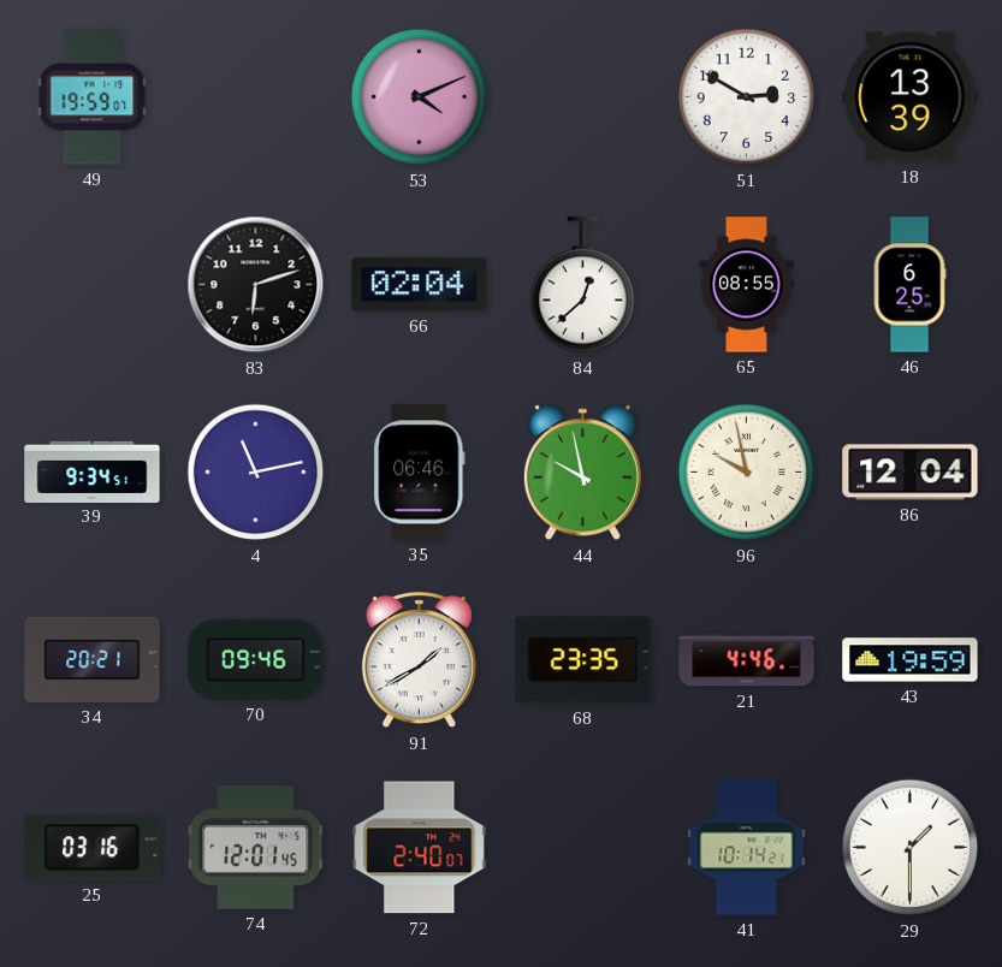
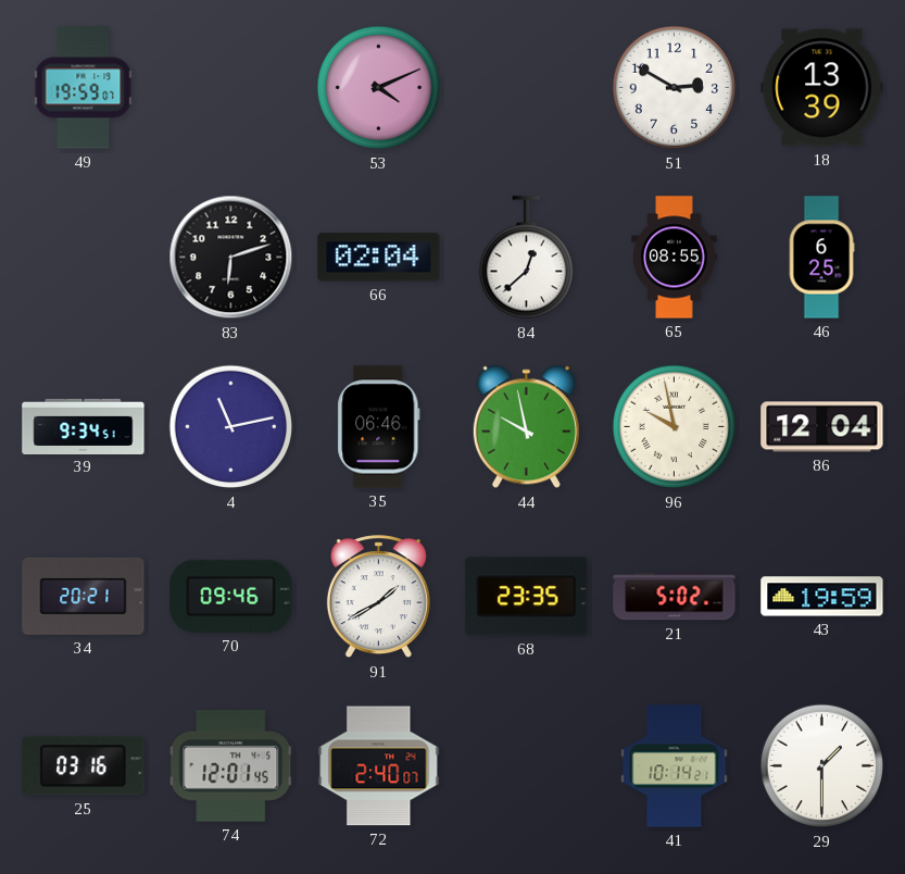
21: 4:46 -> 5:02
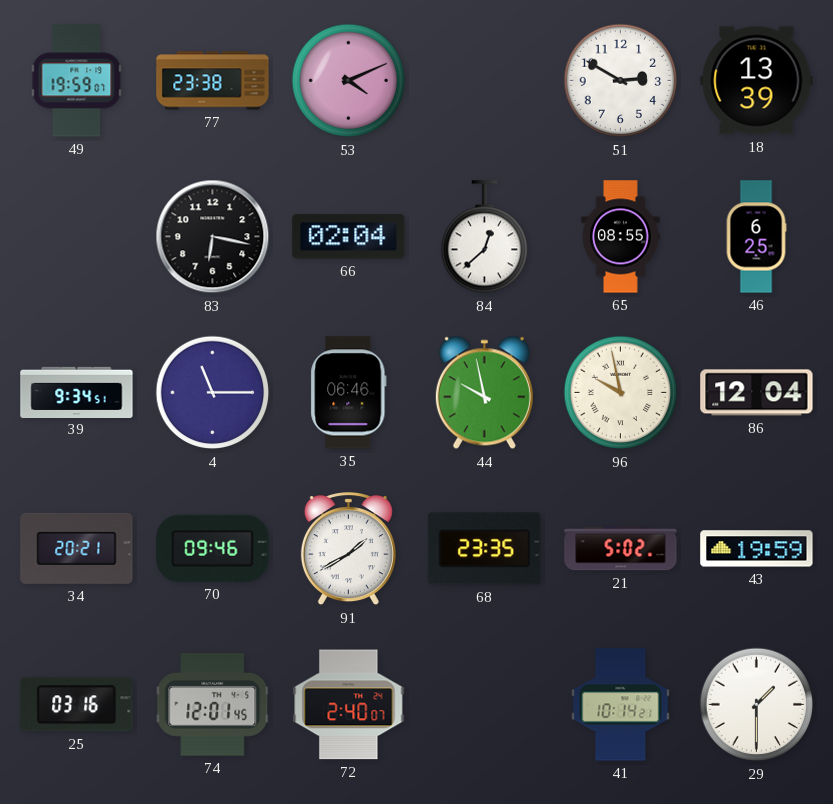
77: none -> 23:38
83: 6:12 -> 6:17
4: 11:13 -> 11:15
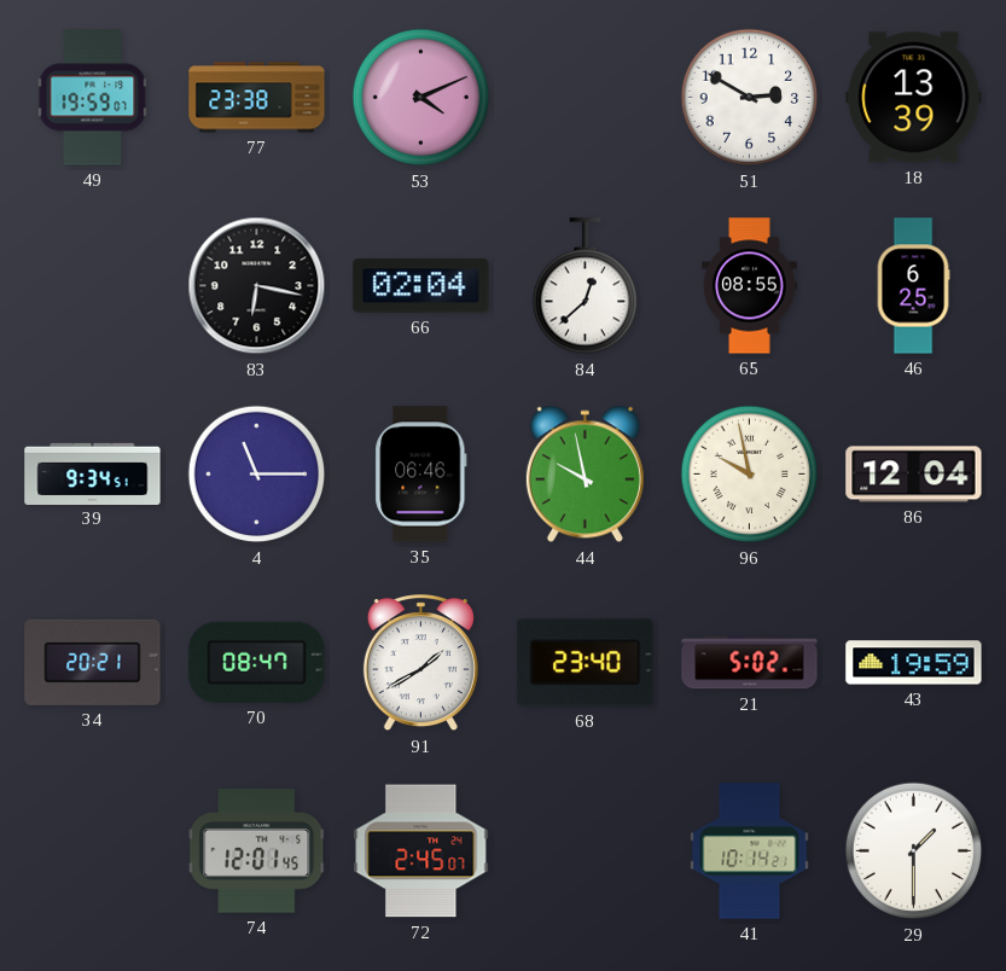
70: 09:46 -> 08:47
68: 23:35 -> 23:40
25: 03:16 -> none
72: 2:40 -> 2:45
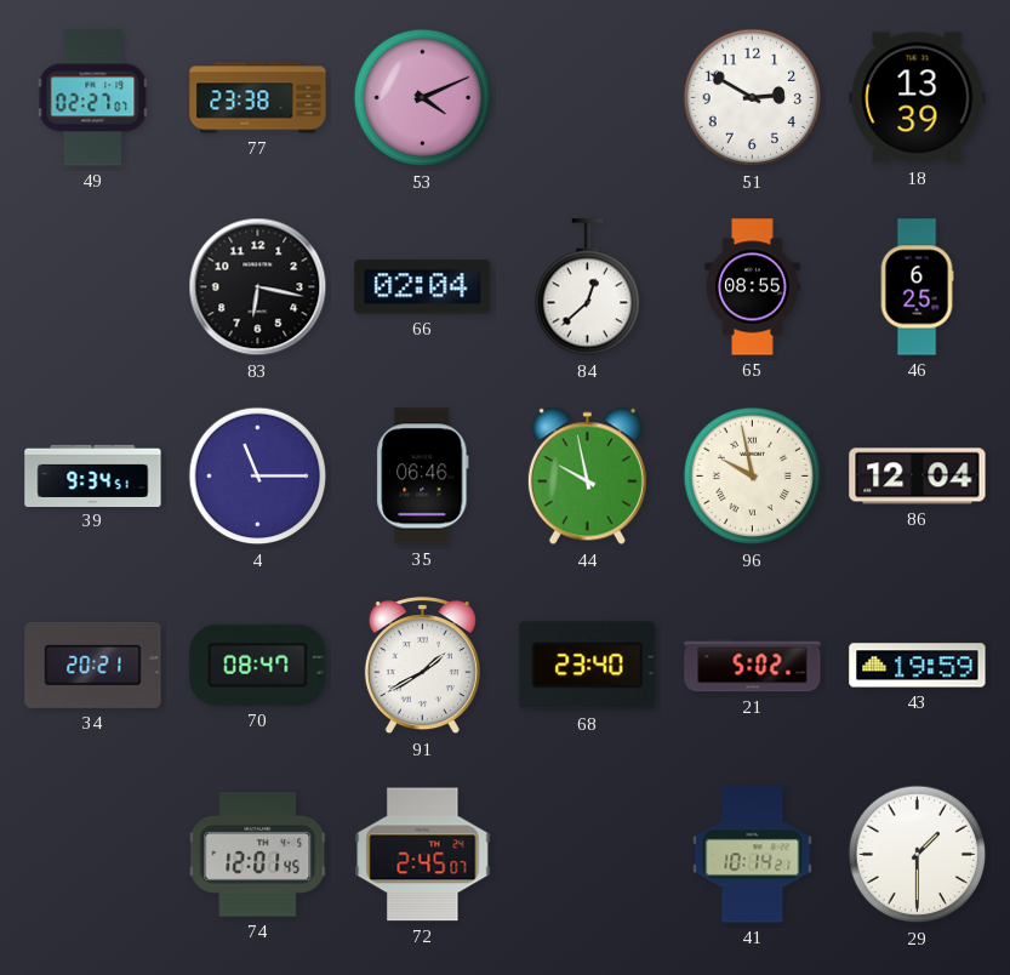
49: 19:59 -> 02:27
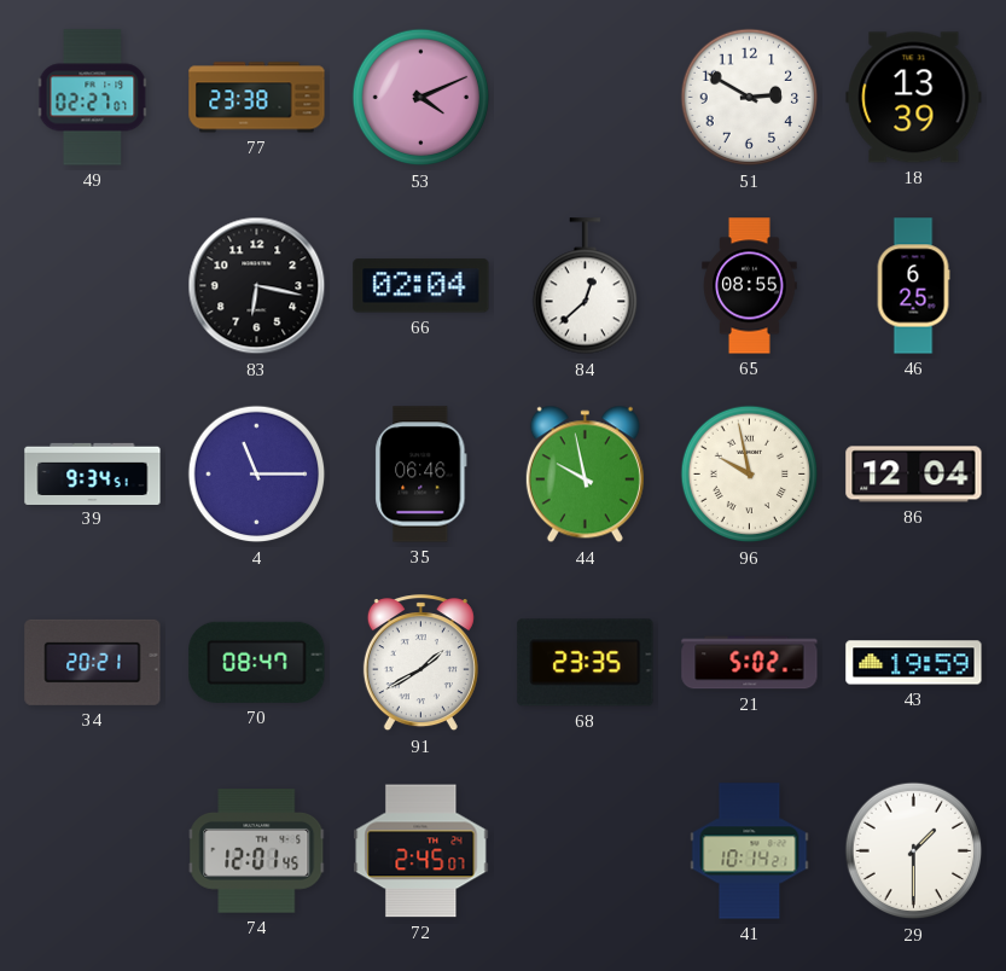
68: 23:40 -> 23:35
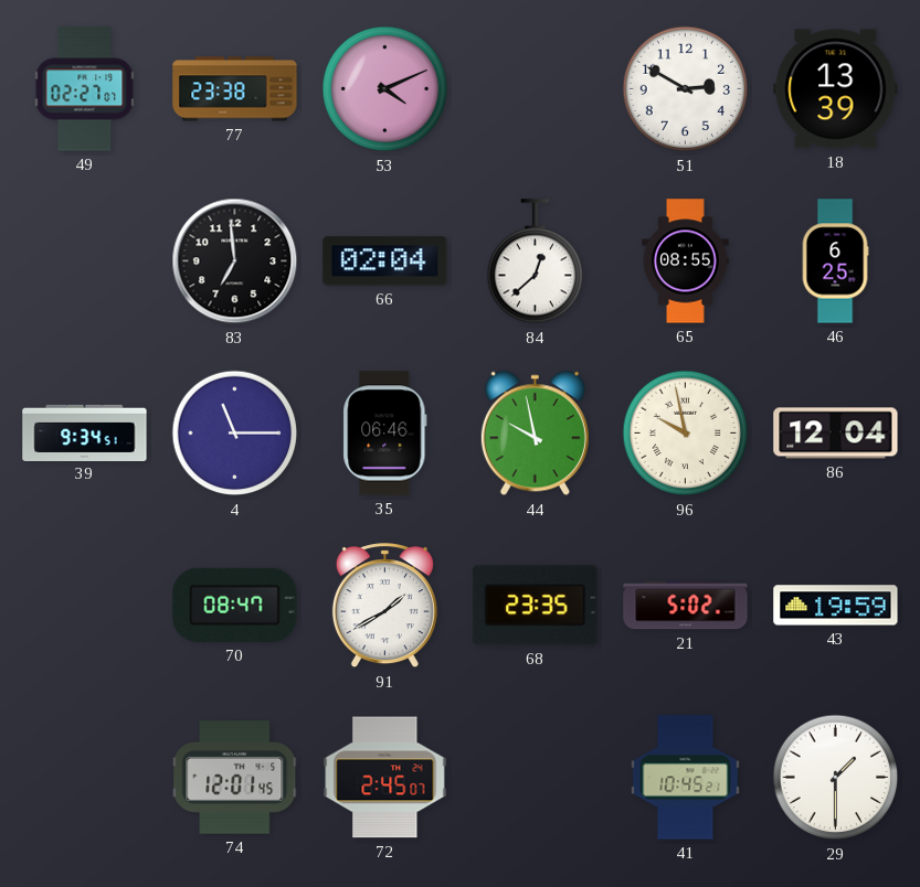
83: 6:17 -> 6:59
34: 20:21 -> none
41: 10:14 -> 10:45
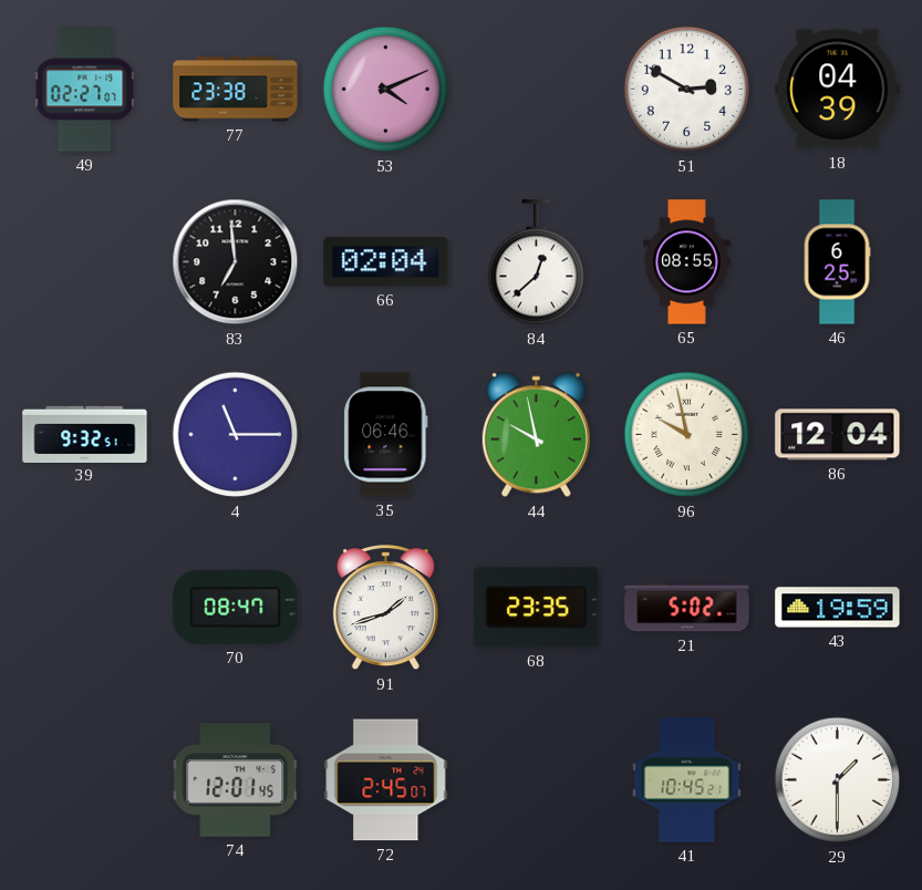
18: 13:39 -> 04:39
39: 9:34 -> 9:32
91: 1:40 -> 1:42
